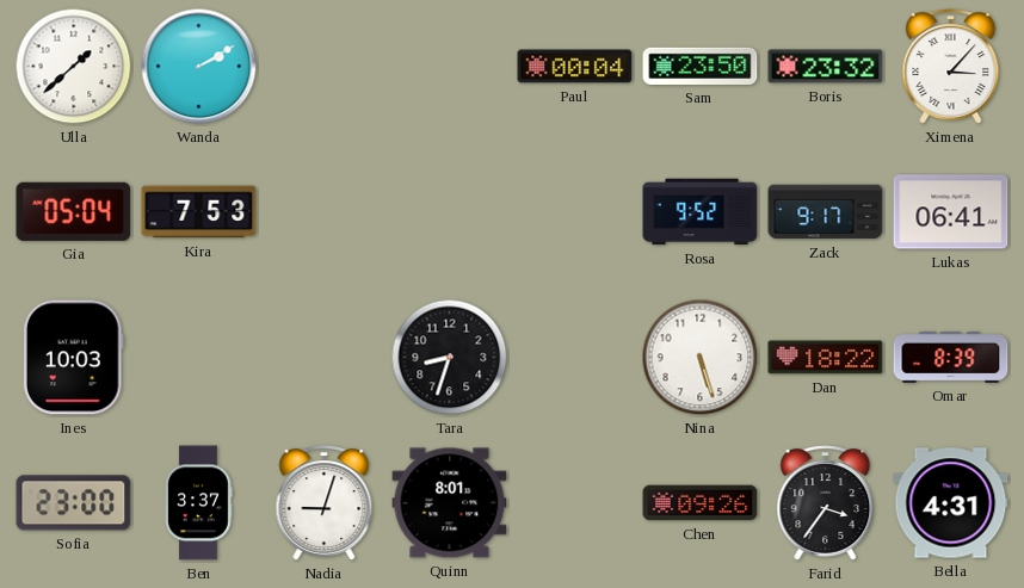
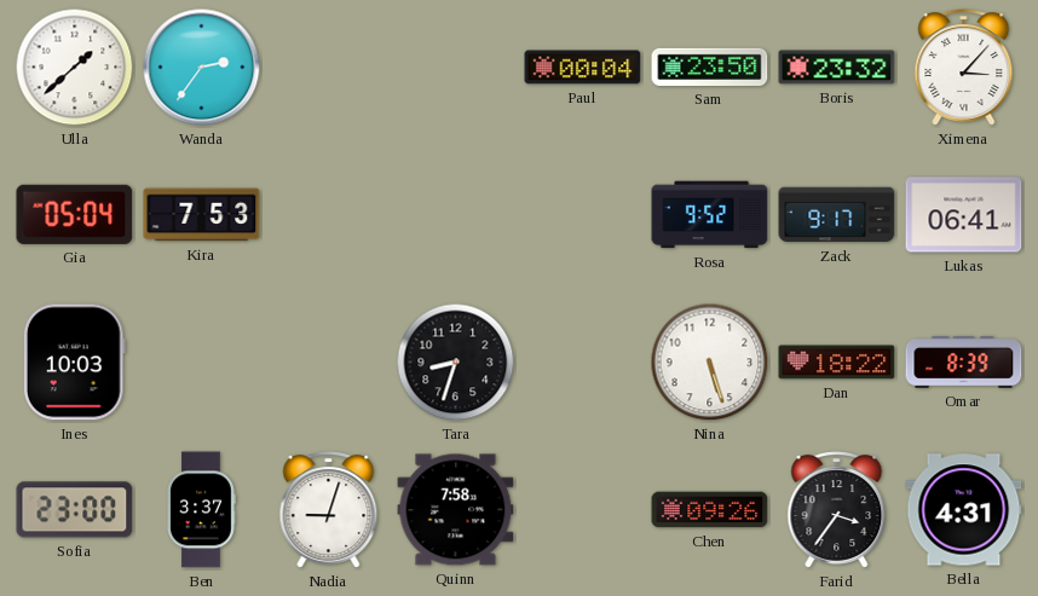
Wanda: 2:10 -> 2:36
Quinn: 8:01 -> 7:58
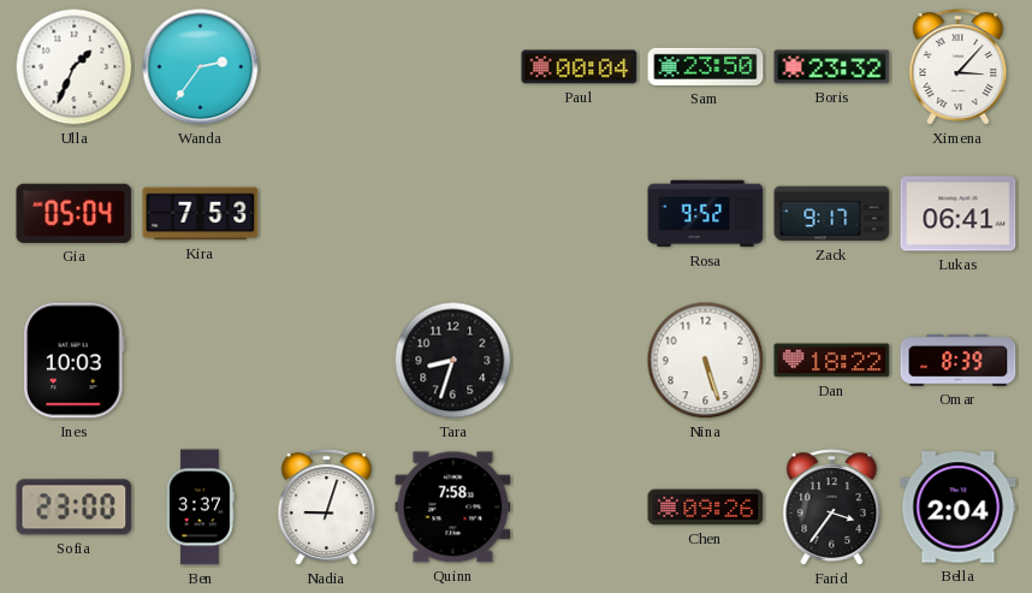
Ulla: 1:38 -> 1:34
Bella: 4:31 -> 2:04
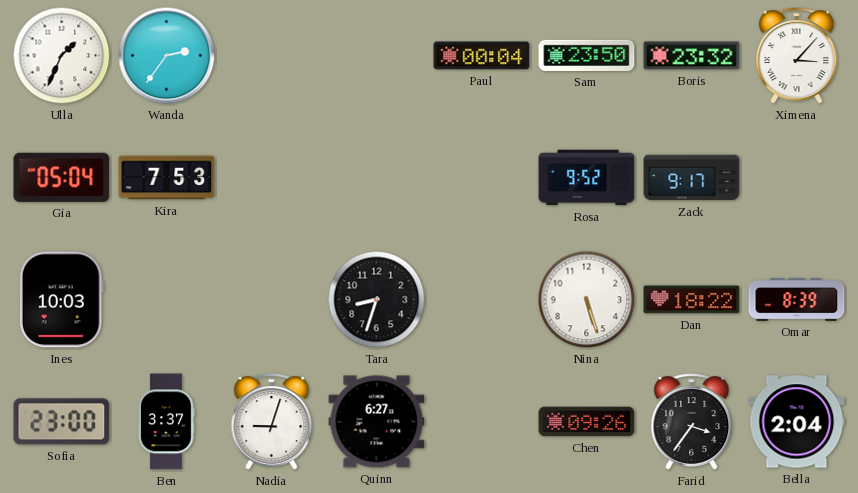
Lukas: 06:41 -> none
Quinn: 7:58 -> 6:27
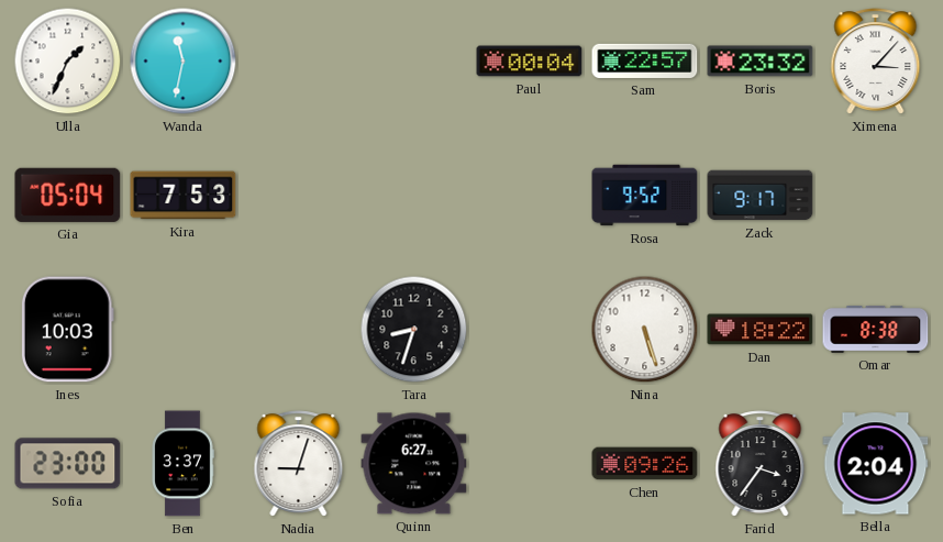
Wanda: 2:36 -> 11:32
Sam: 23:50 -> 22:57
Omar: 8:39 -> 8:38
